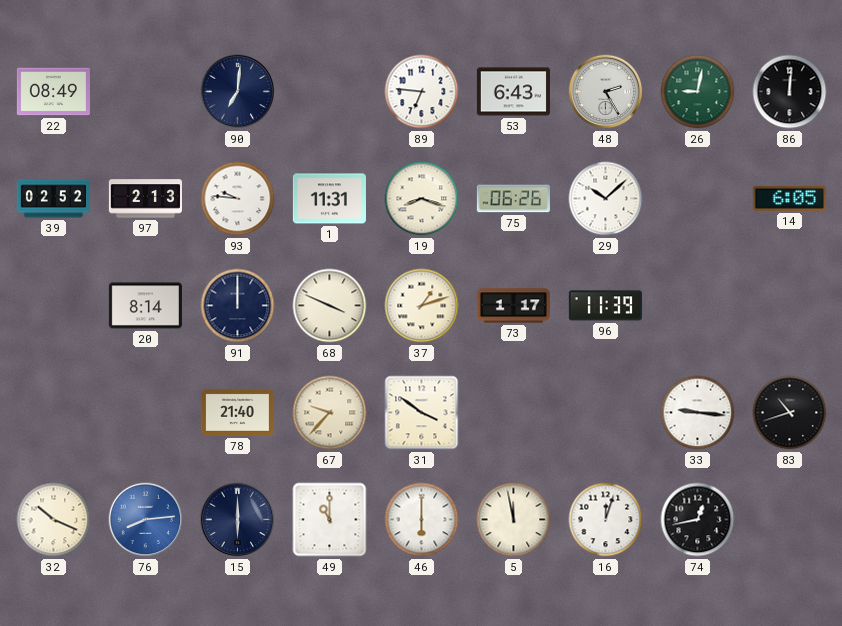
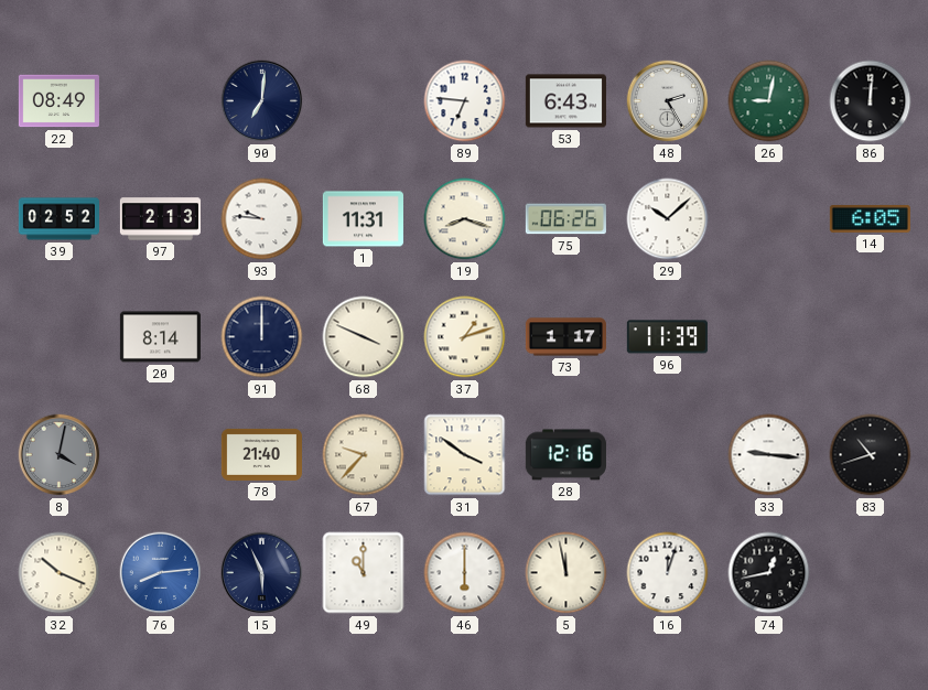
8: none -> 4:02
28: none -> 12:16
15: 6:00 -> 5:56
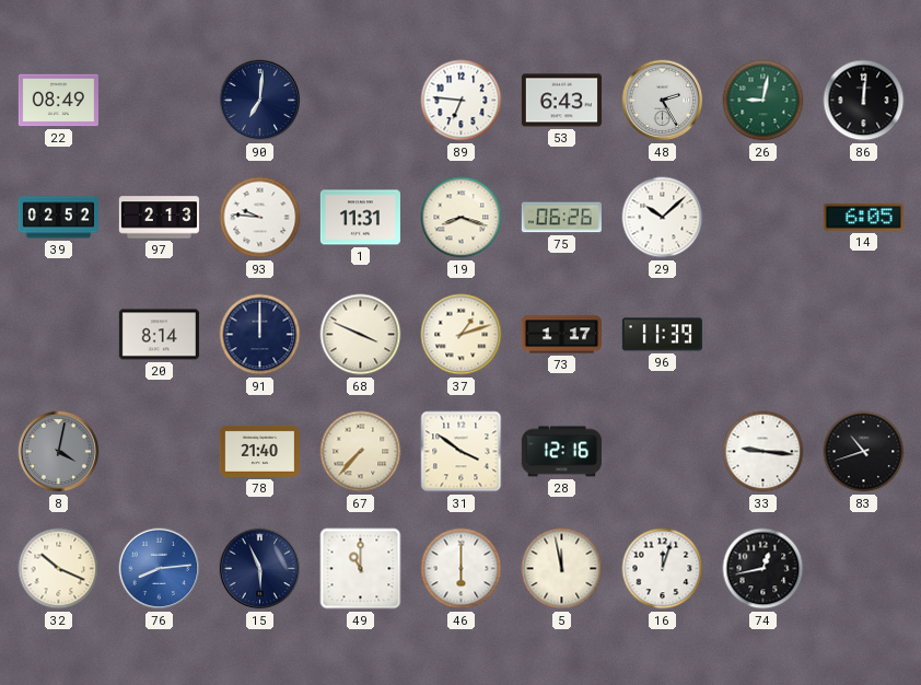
67: 9:37 -> 7:37
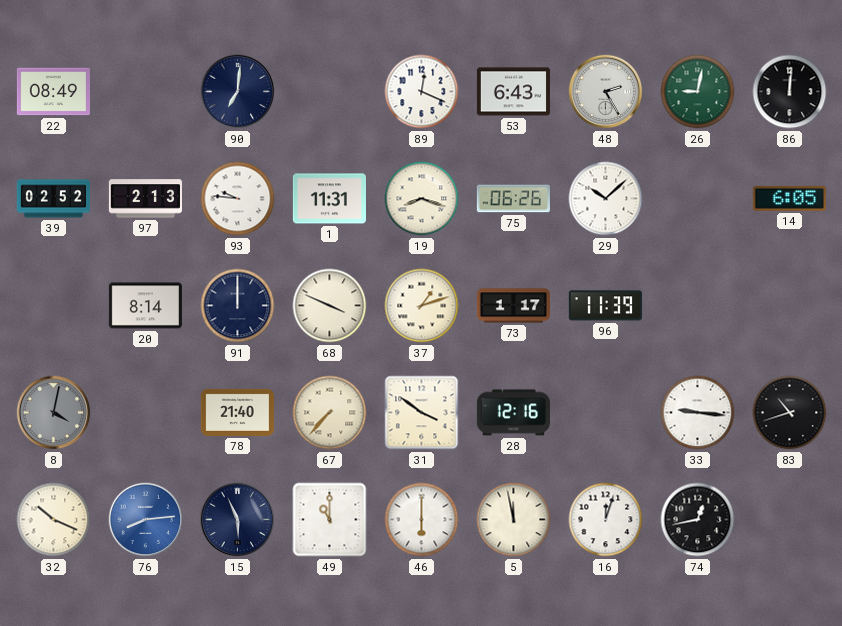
89: 6:46 -> 12:19
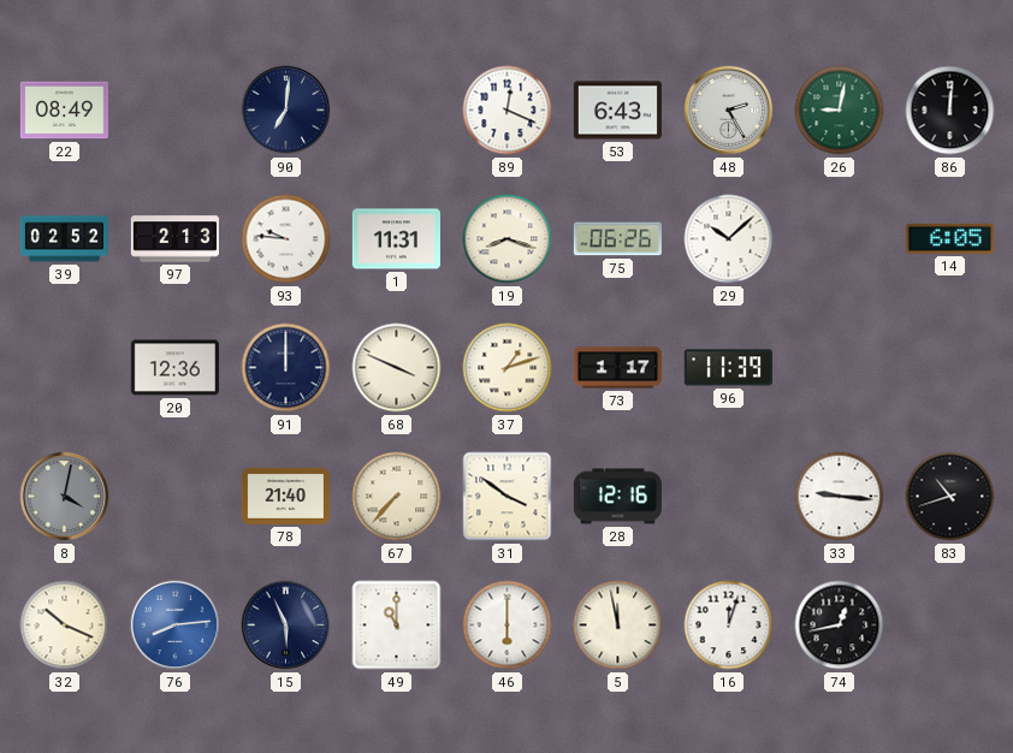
20: 8:14 -> 12:36
